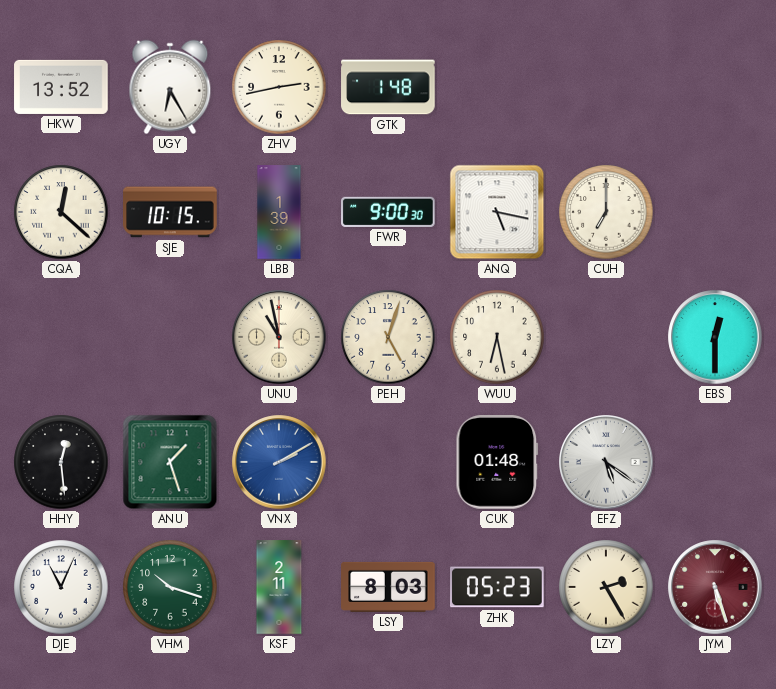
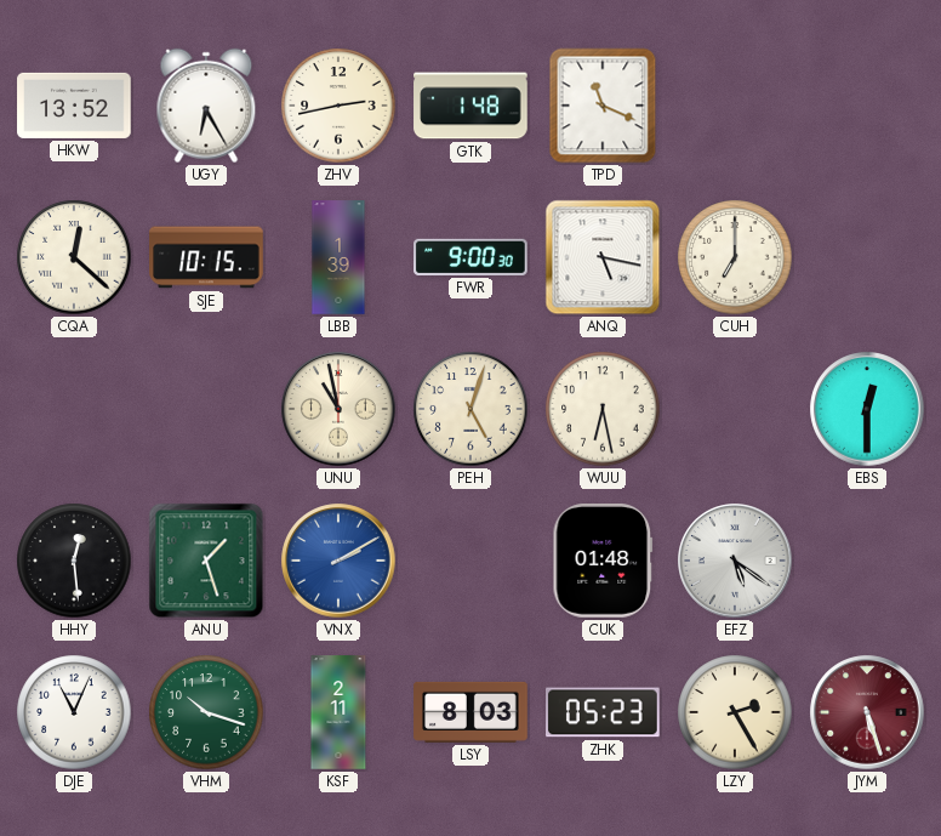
TPD: none -> 11:19
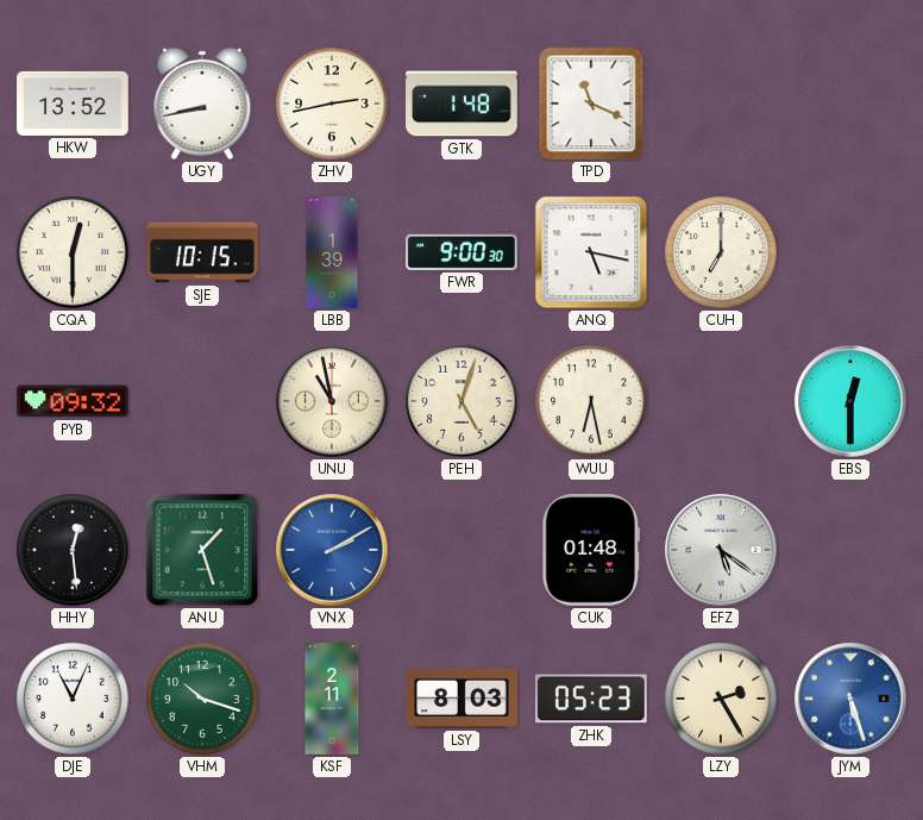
UGY: 6:25 -> 8:43
CQA: 12:22 -> 12:30
PYB: none -> 09:32
JYM dial: burgundy -> blue
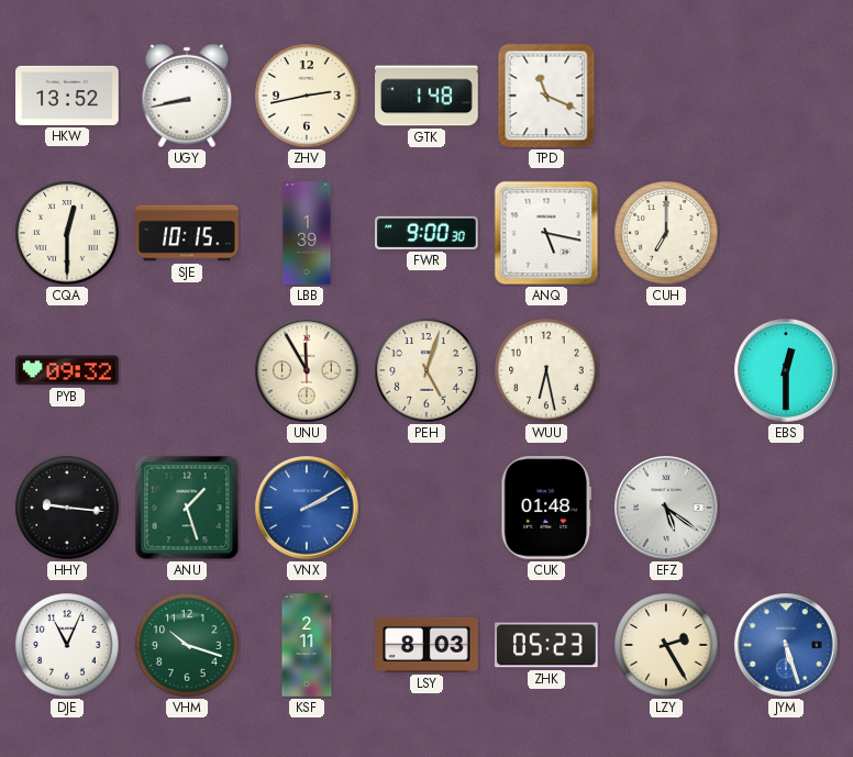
UNU: 10:58 -> 11:55
HHY: 12:29 -> 9:16
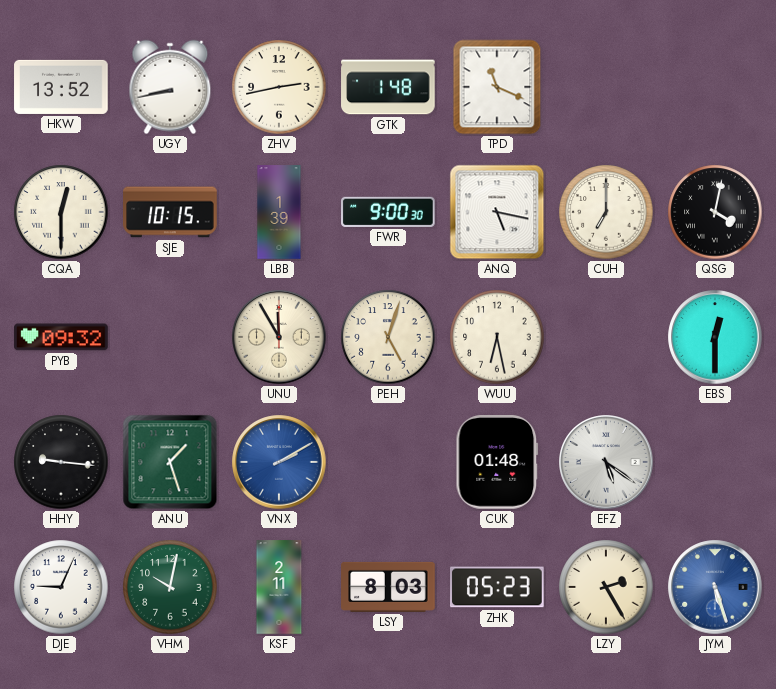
QSG: none -> 4:02
DJE: 11:04 -> 9:04
VHM: 10:18 -> 10:02
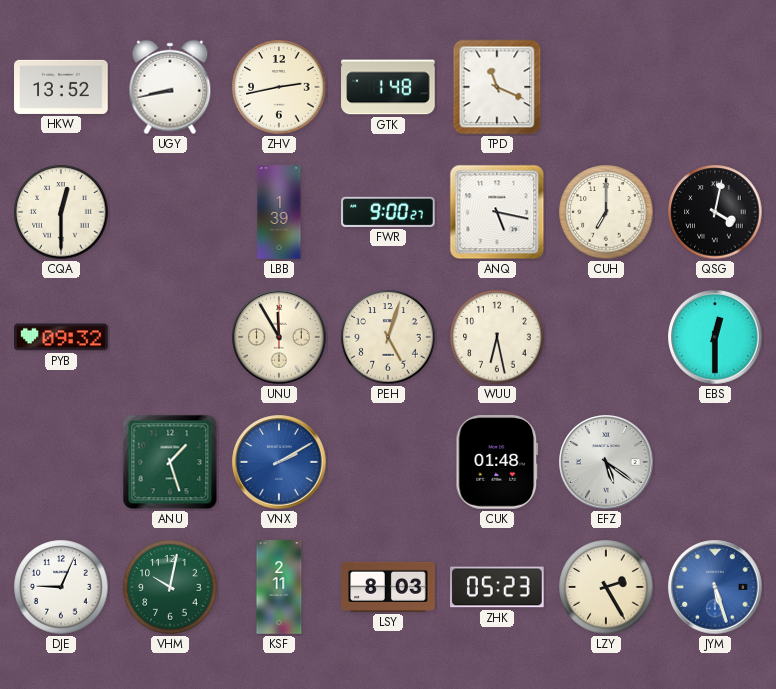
SJE: 10:15 -> none
FWR: 9:00:30 -> 9:00:27
HHY: 9:16 -> none
